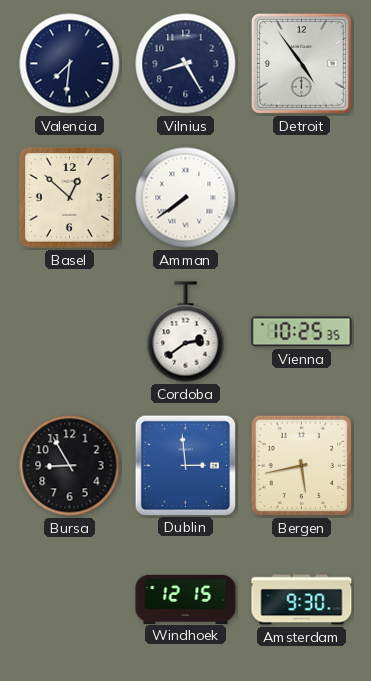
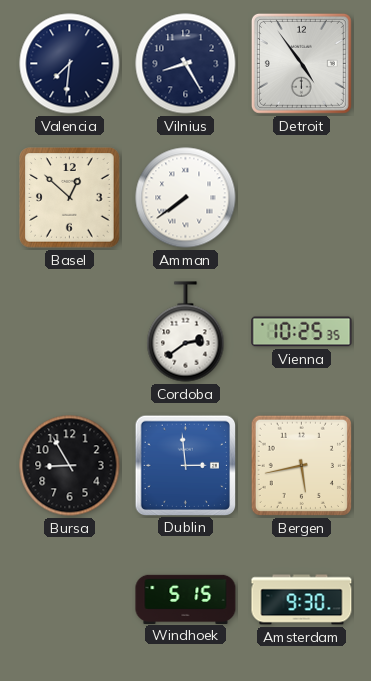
Windhoek: 12:15 -> 5:15
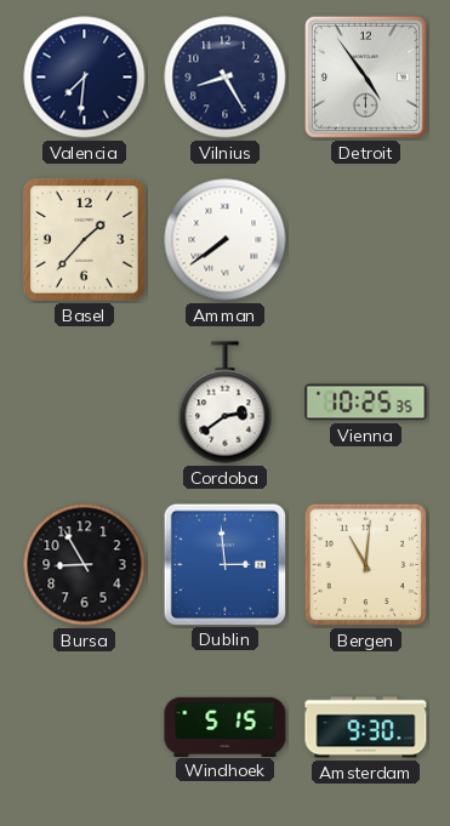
Basel: 12:52 -> 1:37
Bergen: 5:43 -> 11:01
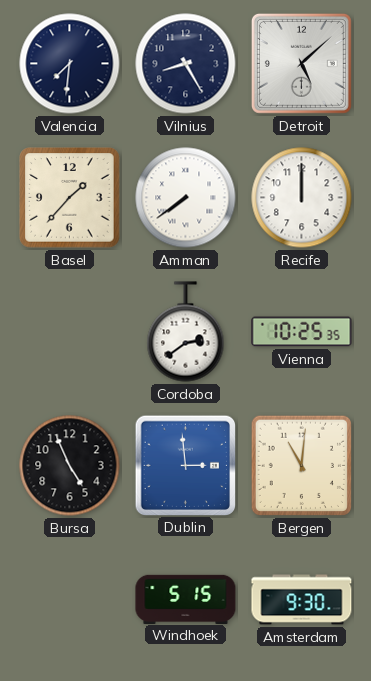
Detroit: 4:54 -> 5:08
Recife: none -> 12:00
Bursa: 8:55 -> 4:56
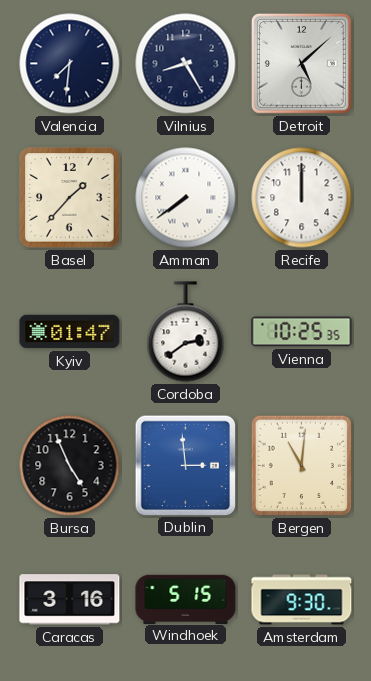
Kyiv: none -> 01:47
Caracas: none -> 3:16
